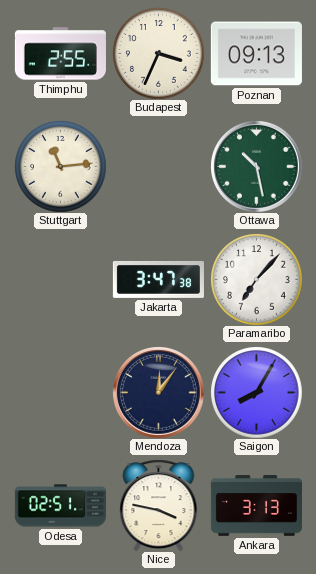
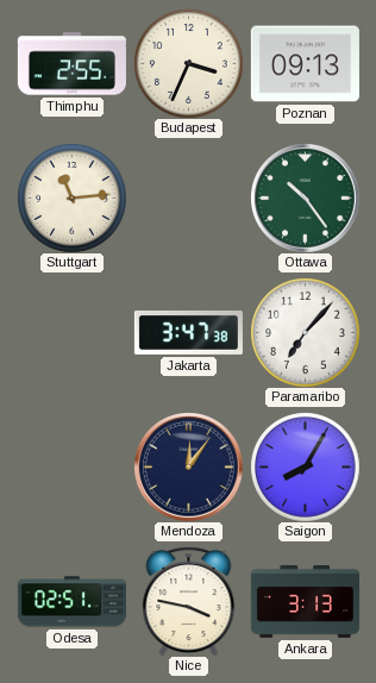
Ottawa: 10:28 -> 10:24
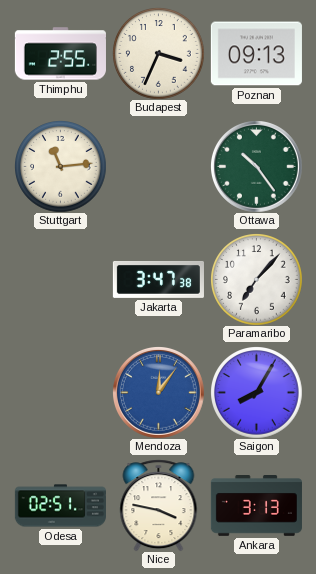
Mendoza dial: navy -> blue
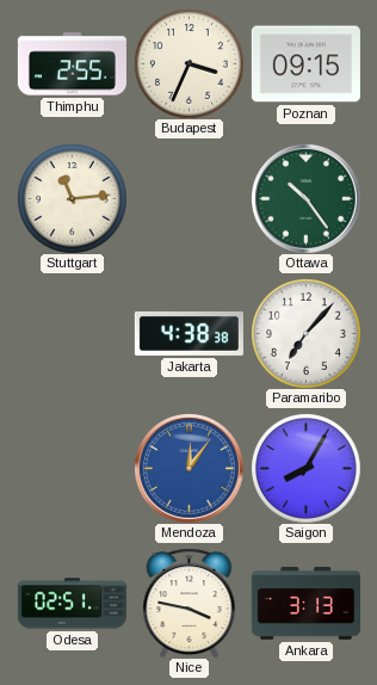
Poznan: 09:13 -> 09:15
Jakarta: 3:47 -> 4:38
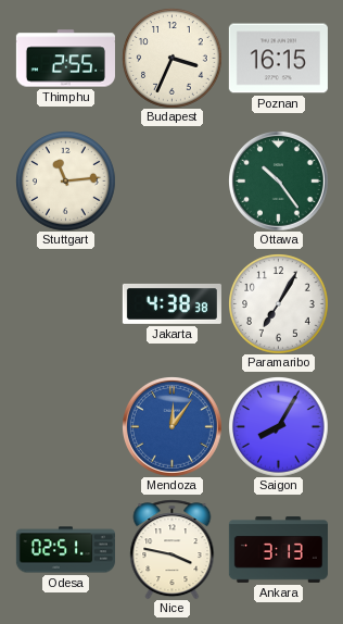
Poznan: 09:15 -> 16:15
Paramaribo: 7:07 -> 7:05
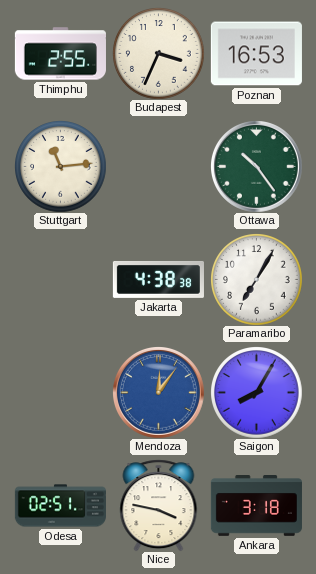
Poznan: 16:15 -> 16:53
Ankara: 3:13 -> 3:18
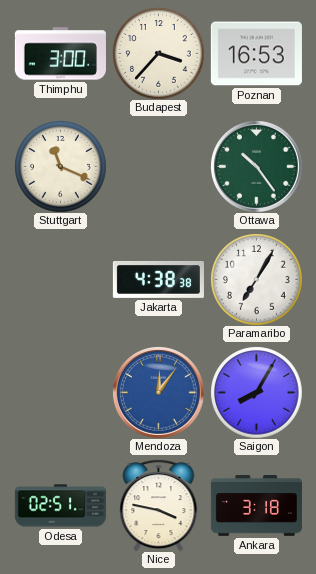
Thimphu: 2:55 -> 3:00
Budapest: 3:34 -> 3:37
Stuttgart: 11:14 -> 11:19
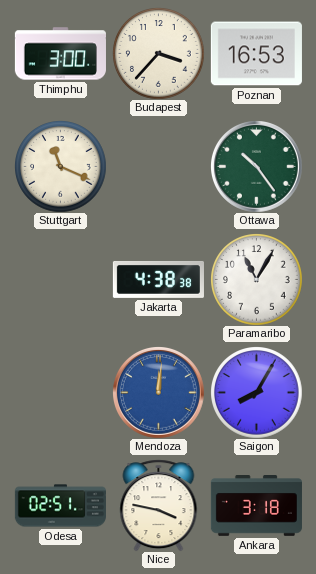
Paramaribo: 7:05 -> 11:05
Mendoza: 12:06 -> 12:01
